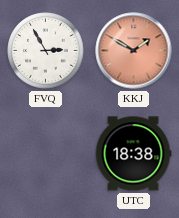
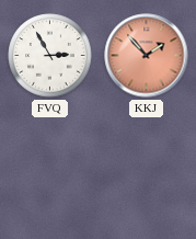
KKJ: 1:50 -> 1:53
UTC: 18:38 -> none
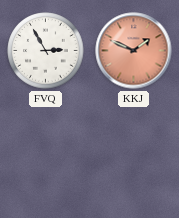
KKJ: 1:53 -> 1:49
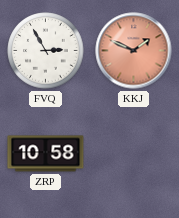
ZRP: none -> 10:58
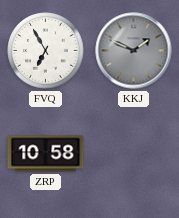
FVQ: 2:55 -> 6:55
KKJ dial: salmon -> grey
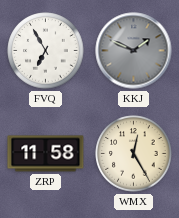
ZRP: 10:58 -> 11:58
WMX: none -> 12:25
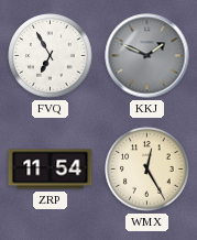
ZRP: 11:58 -> 11:54
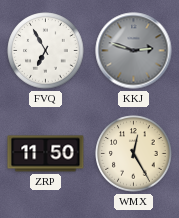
KKJ: 1:49 -> 2:48
ZRP: 11:54 -> 11:50
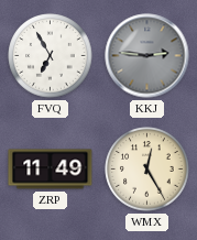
KKJ: 2:48 -> 2:46
ZRP: 11:50 -> 11:49
